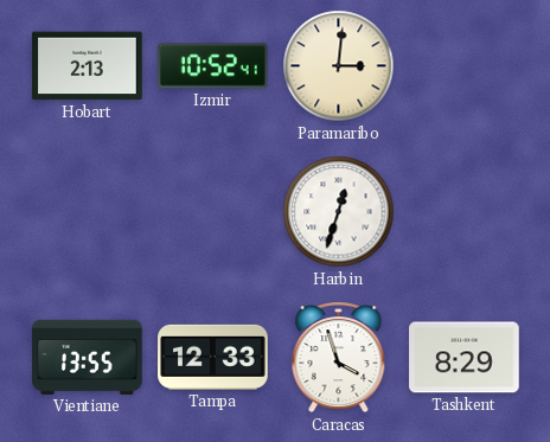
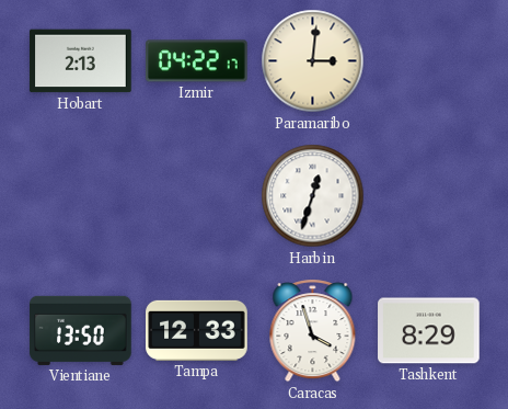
Izmir: 10:52 -> 04:22
Vientiane: 13:55 -> 13:50
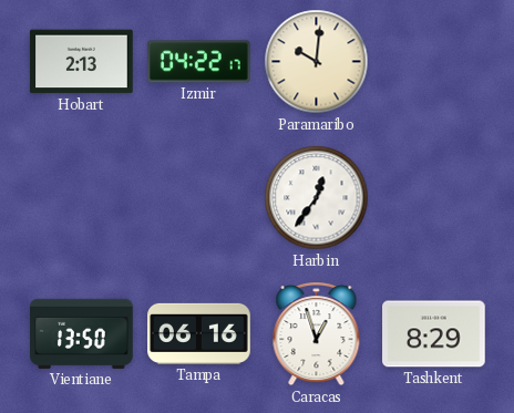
Paramaribo: 3:01 -> 10:01
Harbin: 12:33 -> 12:36
Tampa: 12:33 -> 06:16
Caracas: 3:57 -> 12:57
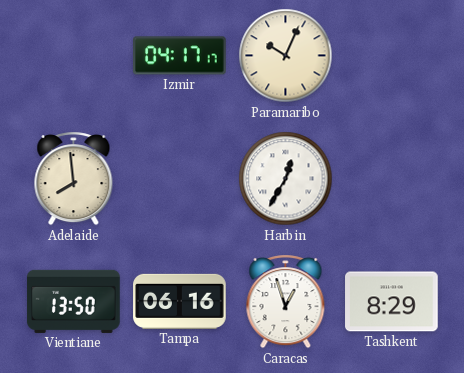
Hobart: 2:13 -> none
Izmir: 04:22 -> 04:17
Paramaribo: 10:01 -> 10:04
Adelaide: none -> 7:59
Harbin: 12:36 -> 12:35
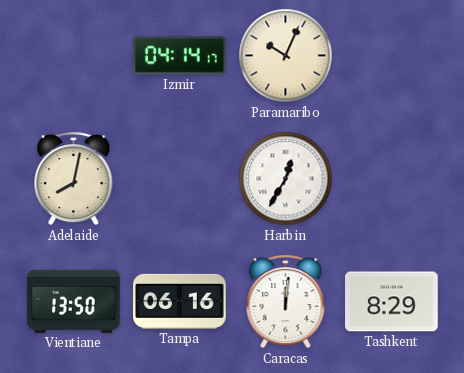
Izmir: 04:17 -> 04:14
Adelaide: 7:59 -> 8:02
Caracas: 12:57 -> 12:01
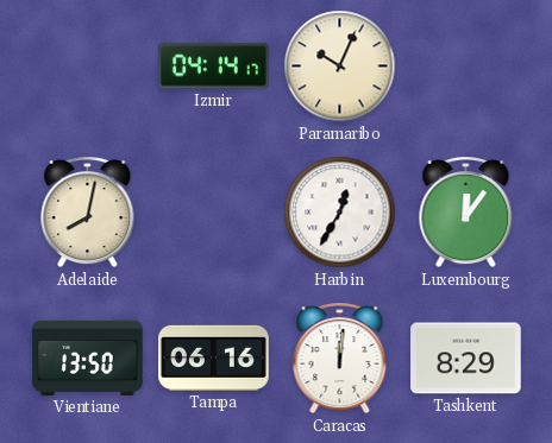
Luxembourg: none -> 12:06
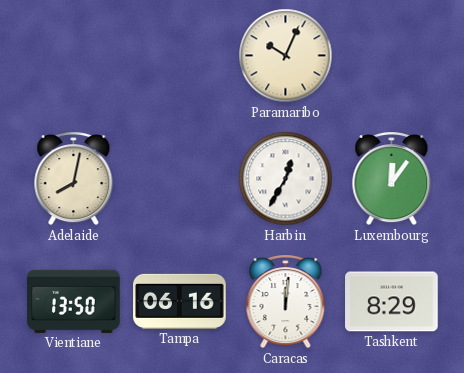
Izmir: 04:14 -> none
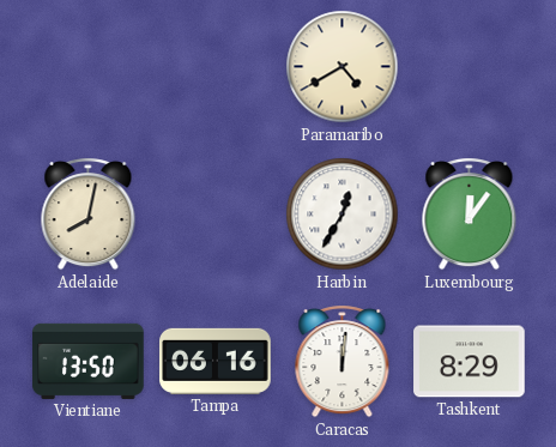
Paramaribo: 10:04 -> 4:40
